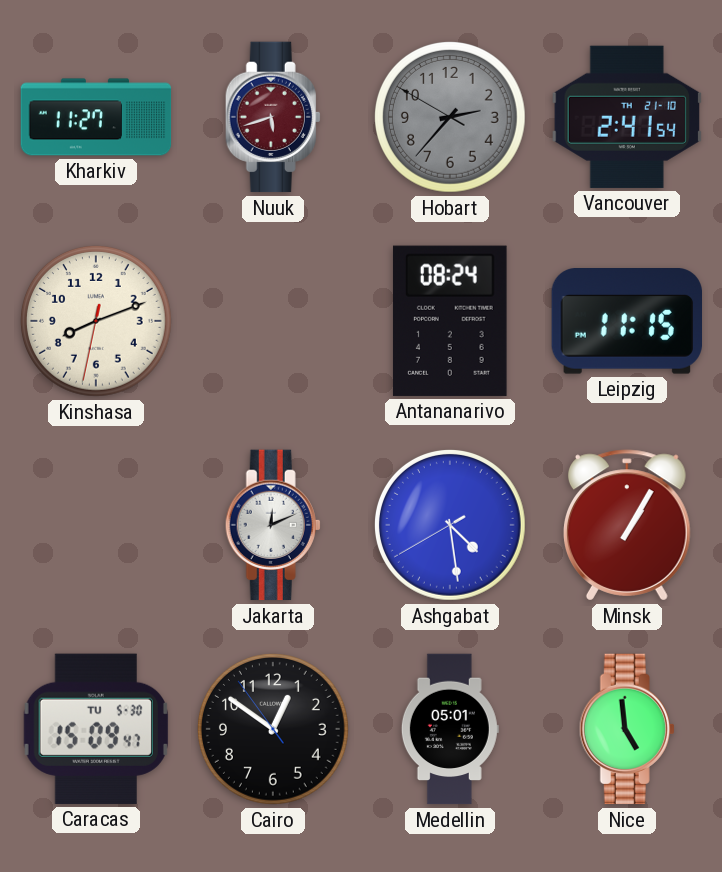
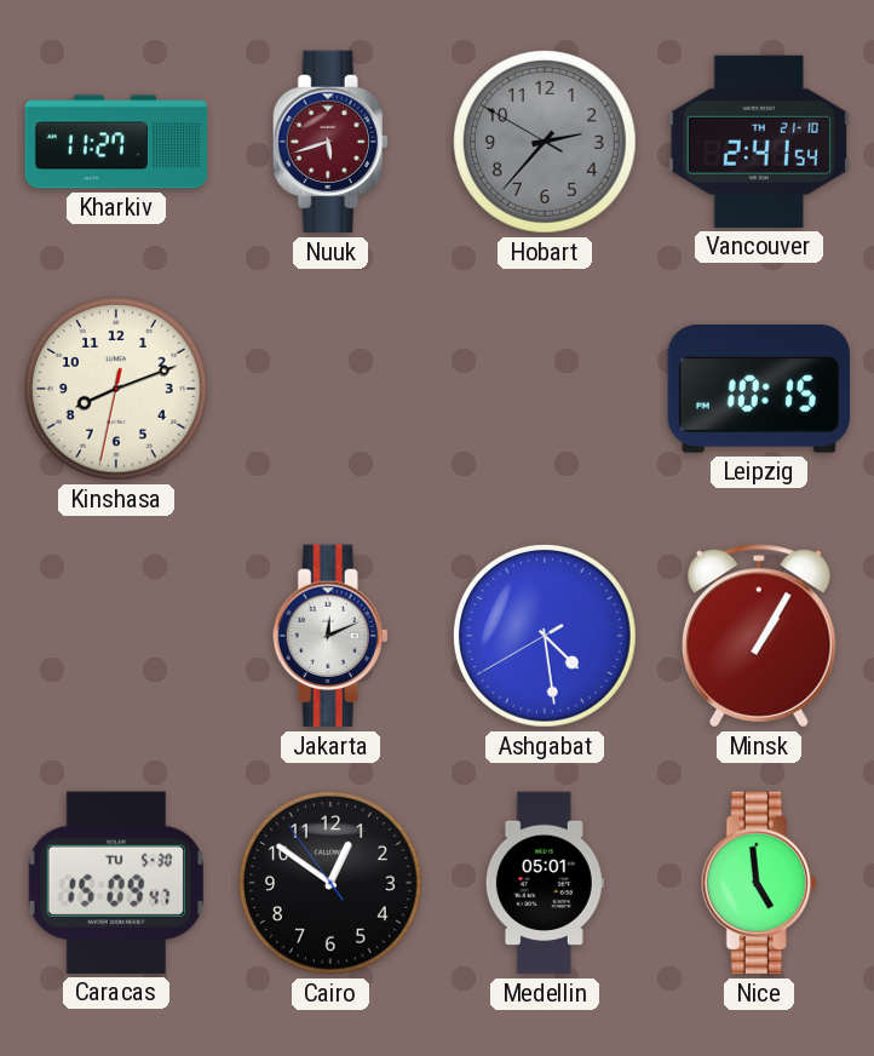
Antananarivo: 08:24 -> none
Leipzig: 11:15 -> 10:15
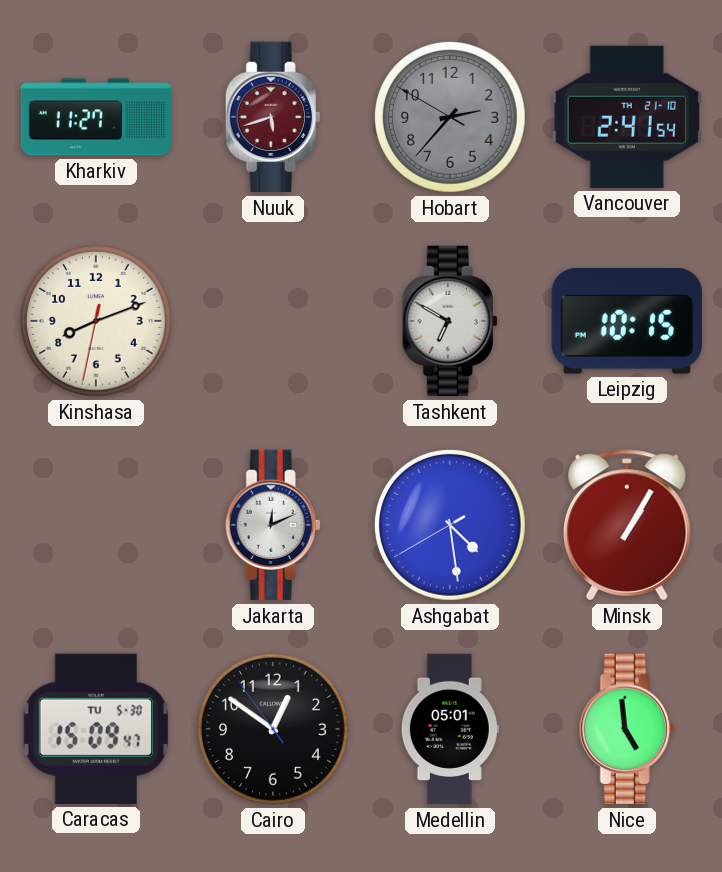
Tashkent: none -> 6:50
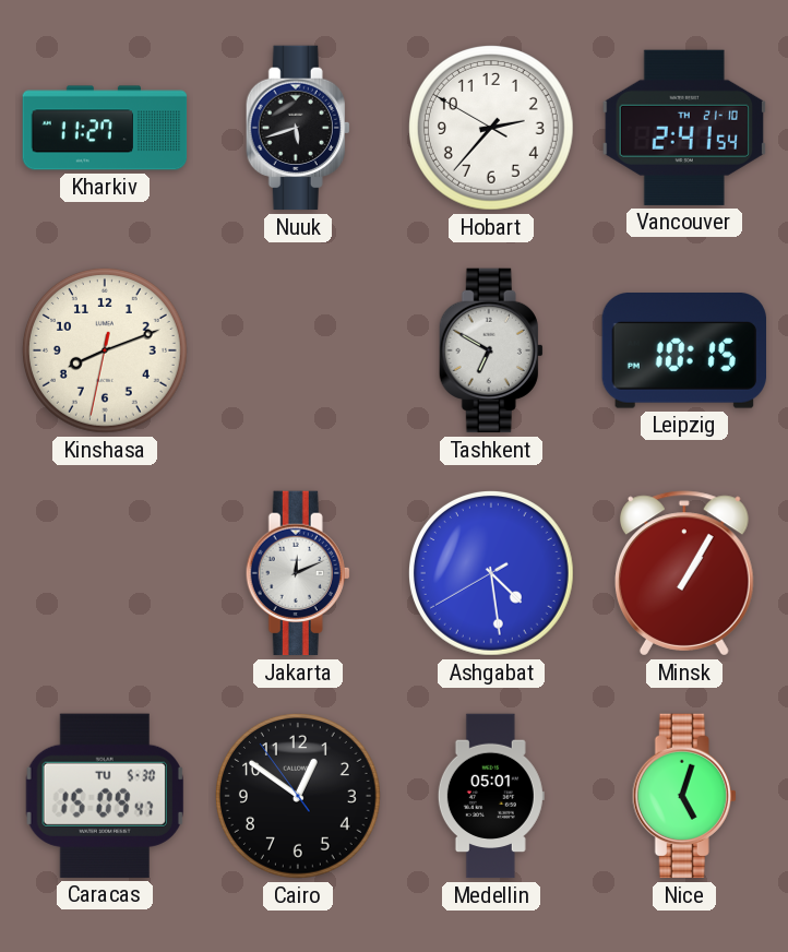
Nuuk dial: burgundy -> black
Hobart dial: grey -> white
Nice: 4:59 -> 5:03
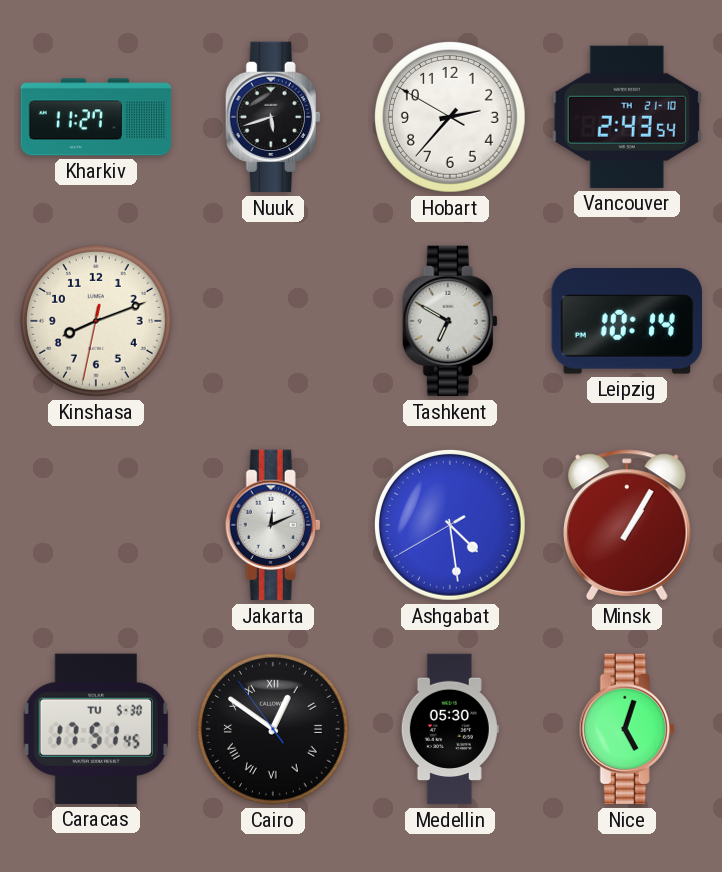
Vancouver: 2:41 -> 2:43
Leipzig: 10:15 -> 10:14
Caracas: 15:09 -> 17:51
Cairo numerals: Arabic -> Roman
Medellin: 05:01 -> 05:30
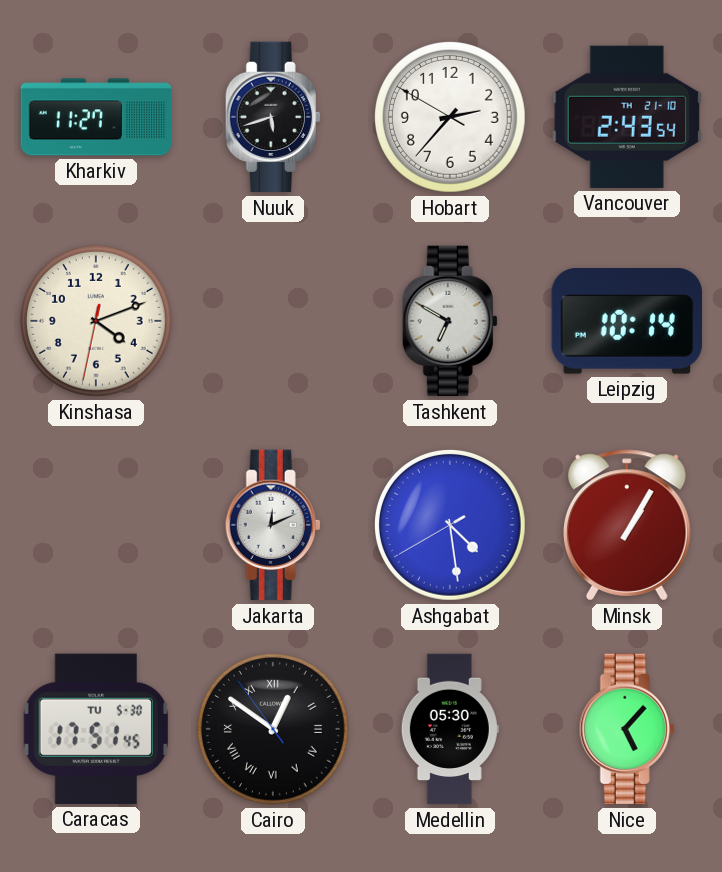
Kinshasa: 8:11 -> 4:11
Nice: 5:03 -> 5:07
